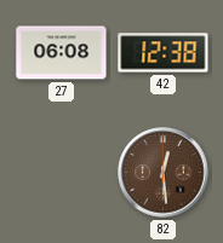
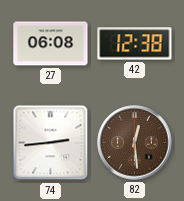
74: none -> 2:44
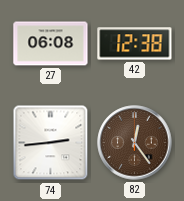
82: 12:29 -> 12:24
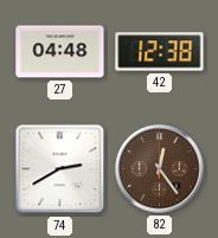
27: 06:08 -> 04:48
74: 2:44 -> 2:40
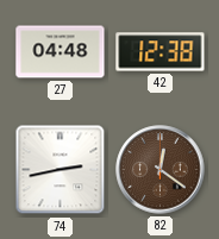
74: 2:40 -> 2:43
82: 12:24 -> 12:21
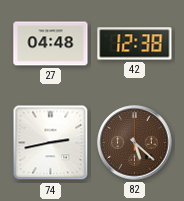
82: 12:21 -> 5:22
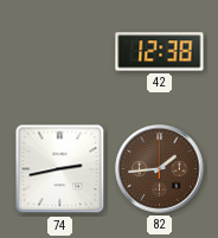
27: 04:48 -> none
82: 5:22 -> 1:44
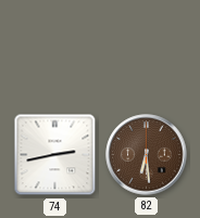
42: 12:38 -> none
82: 1:44 -> 6:29
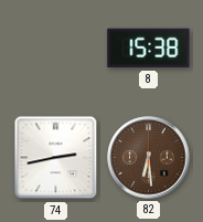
8: none -> 15:38
